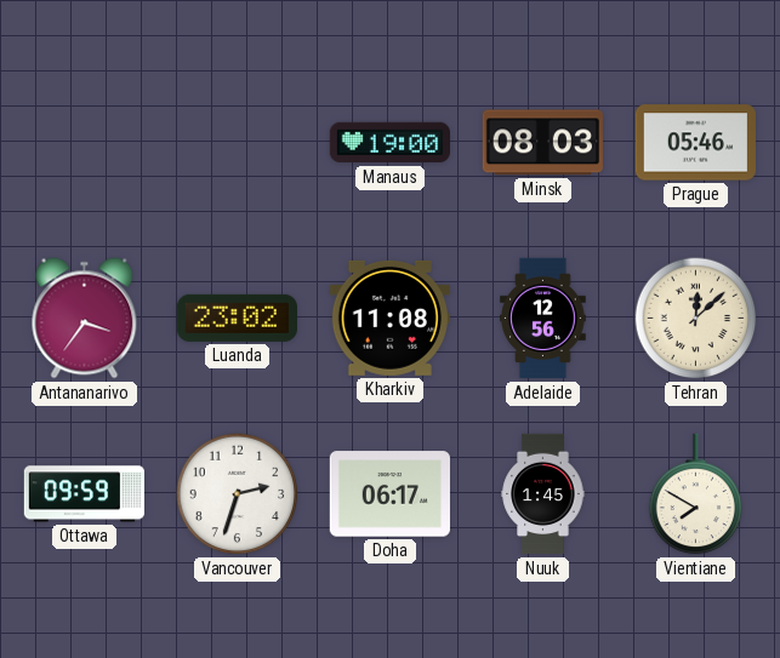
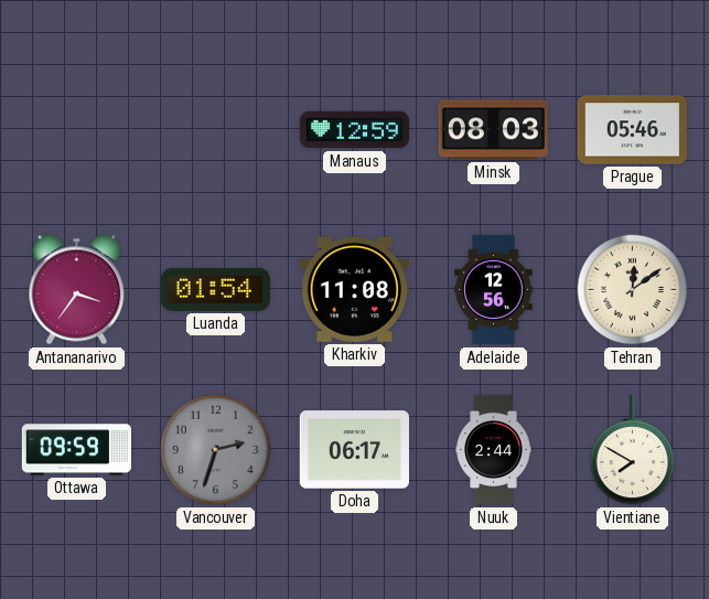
Manaus: 19:00 -> 12:59
Luanda: 23:02 -> 01:54
Tehran: 12:08 -> 12:09
Vancouver dial: white -> grey
Nuuk: 1:45 -> 2:44
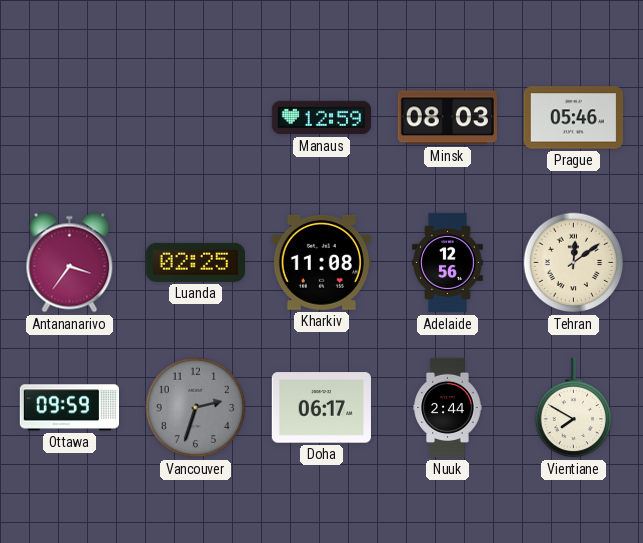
Luanda: 01:54 -> 02:25
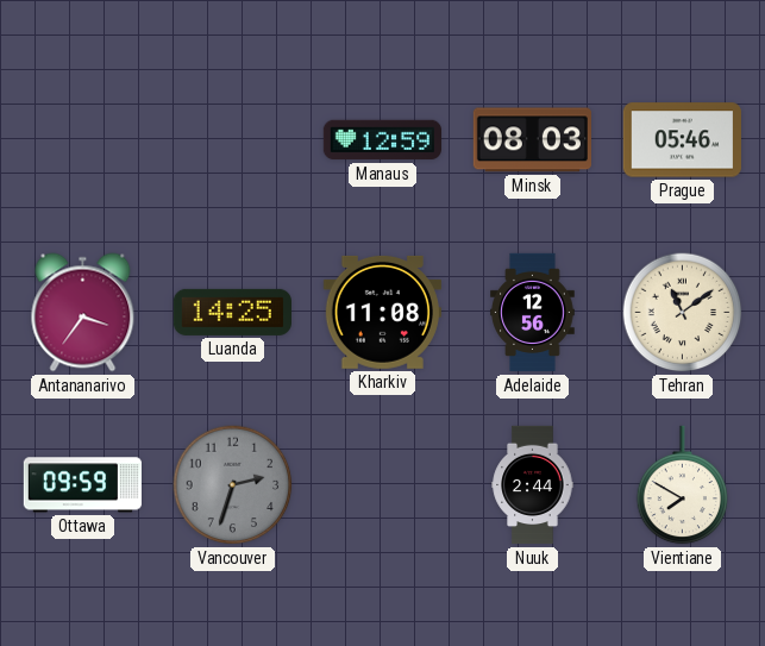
Luanda: 02:25 -> 14:25
Tehran: 12:09 -> 11:09
Doha: 06:17 -> none
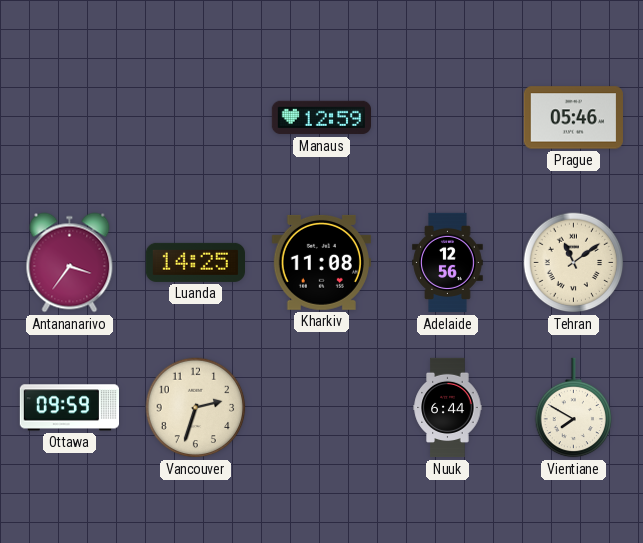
Minsk: 08:03 -> none
Vancouver dial: grey -> cream
Nuuk: 2:44 -> 6:44
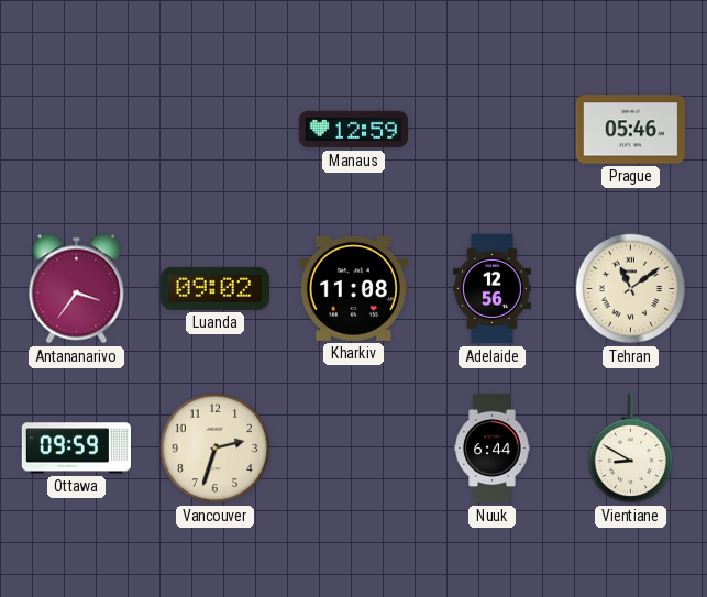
Luanda: 14:25 -> 09:02
Vientiane: 7:50 -> 8:50
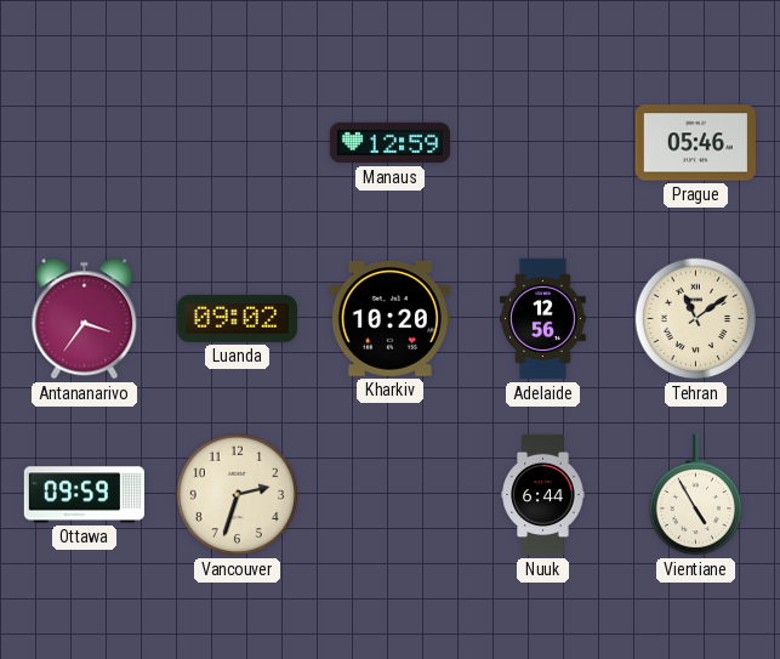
Kharkiv: 11:08 -> 10:20
Vientiane: 8:50 -> 4:55
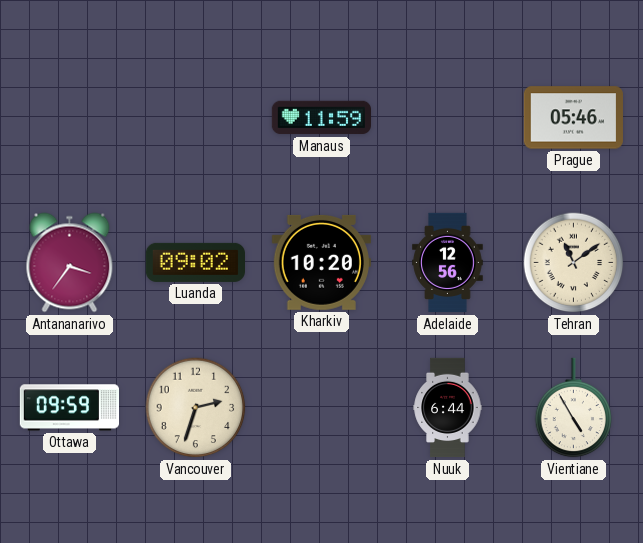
Manaus: 12:59 -> 11:59
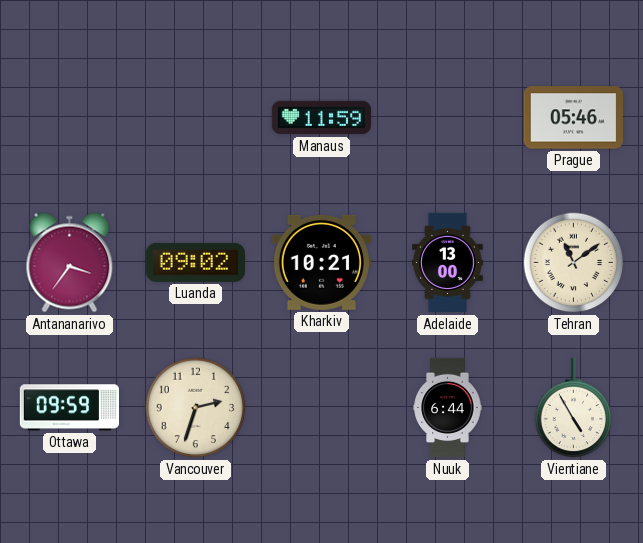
Kharkiv: 10:20 -> 10:21
Adelaide: 12:56 -> 13:00
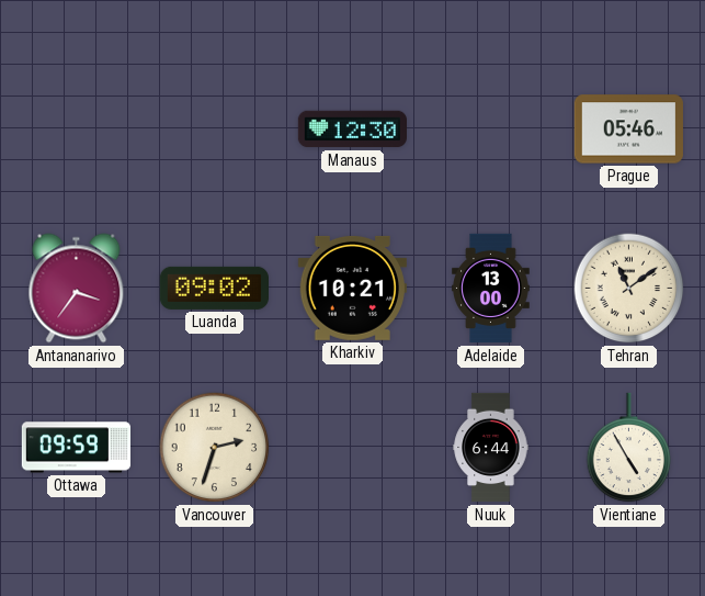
Manaus: 11:59 -> 12:30
